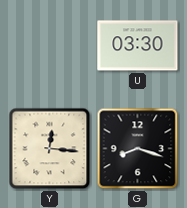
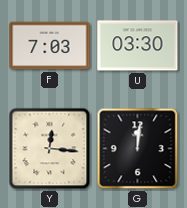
F: none -> 7:03
G: 8:18 -> 12:01
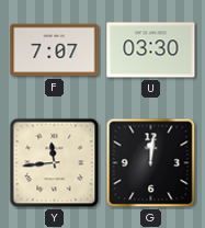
F: 7:03 -> 7:07
Y: 12:16 -> 11:44
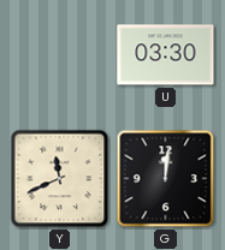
F: 7:07 -> none
Y: 11:44 -> 11:41
